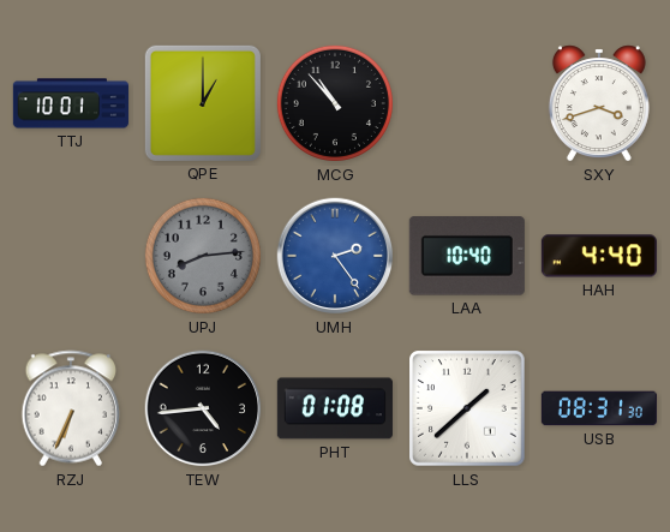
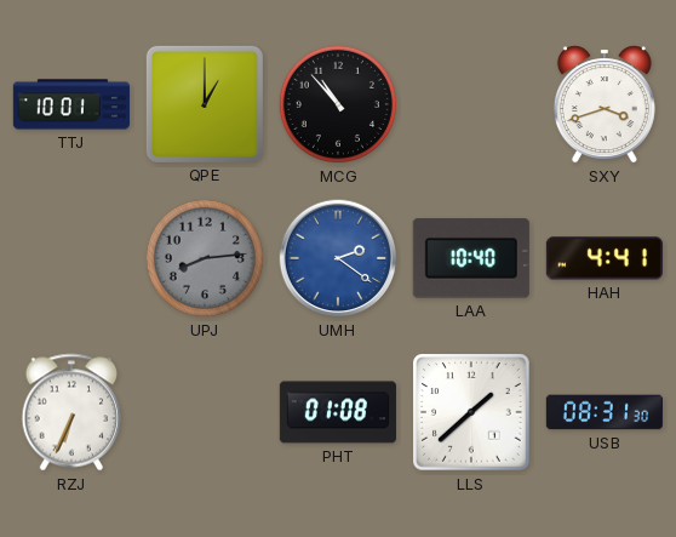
UMH: 2:24 -> 2:21
HAH: 4:40 -> 4:41
TEW: 4:44 -> none
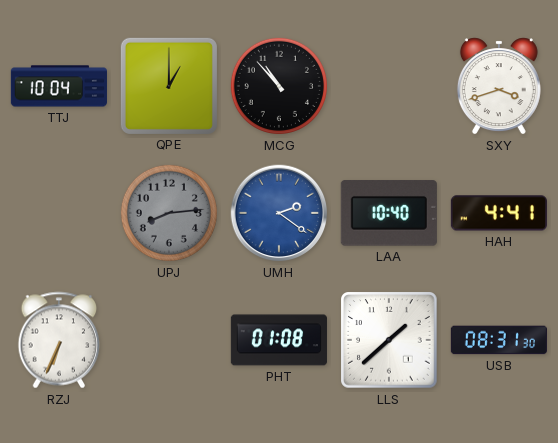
TTJ: 10:01 -> 10:04
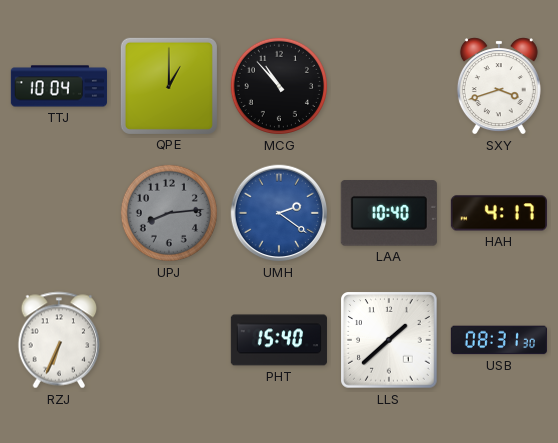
HAH: 4:41 -> 4:17
PHT: 01:08 -> 15:40
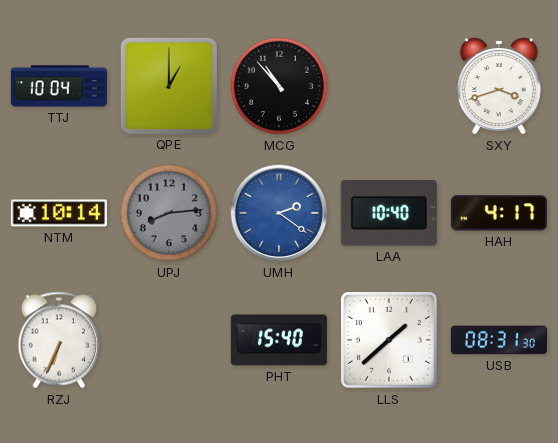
NTM: none -> 10:14
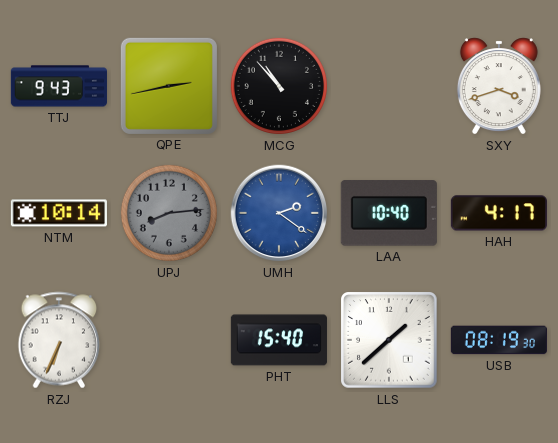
TTJ: 10:04 -> 9:43
QPE: 1:00 -> 2:43
USB: 08:31 -> 08:19
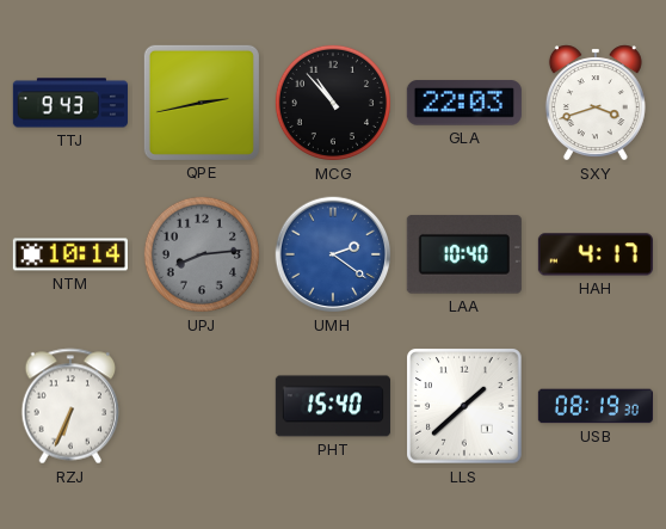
GLA: none -> 22:03
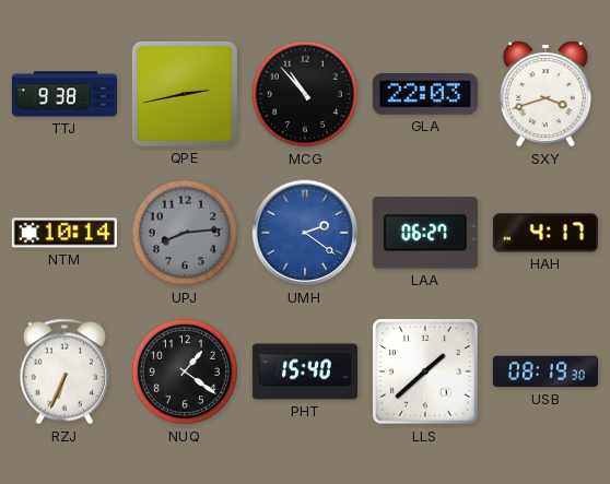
TTJ: 9:43 -> 9:38
LAA: 10:40 -> 06:27
NUQ: none -> 1:21
